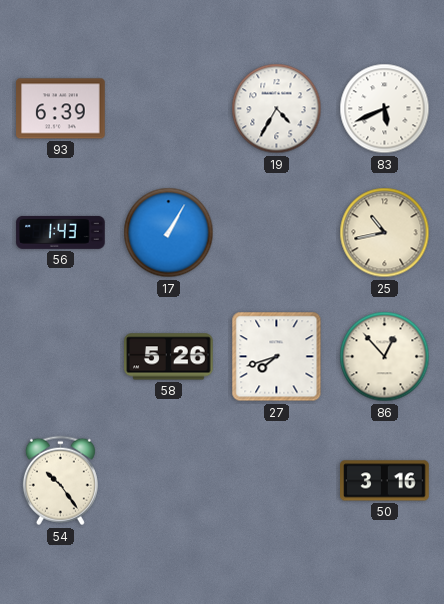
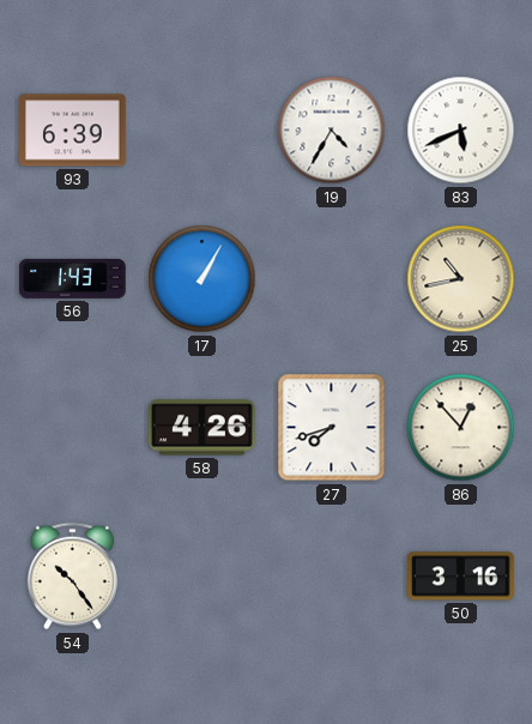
58: 5:26 -> 4:26
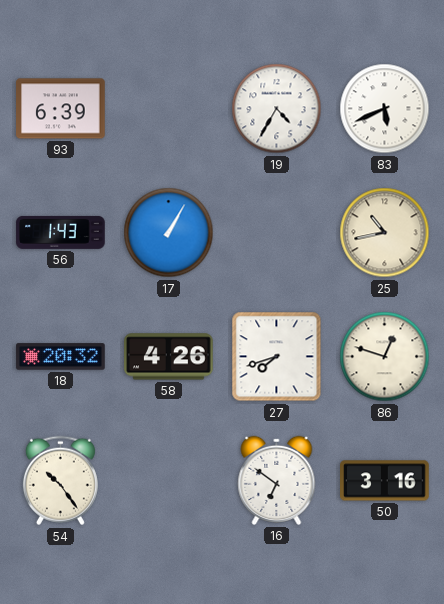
18: none -> 20:32
86: 12:53 -> 12:48
16: none -> 6:51
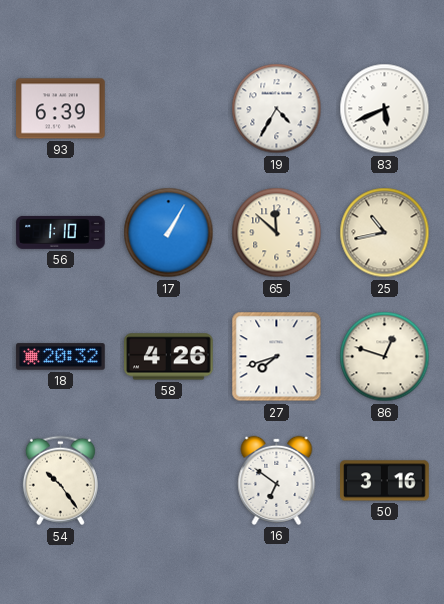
56: 1:43 -> 1:10
65: none -> 11:52
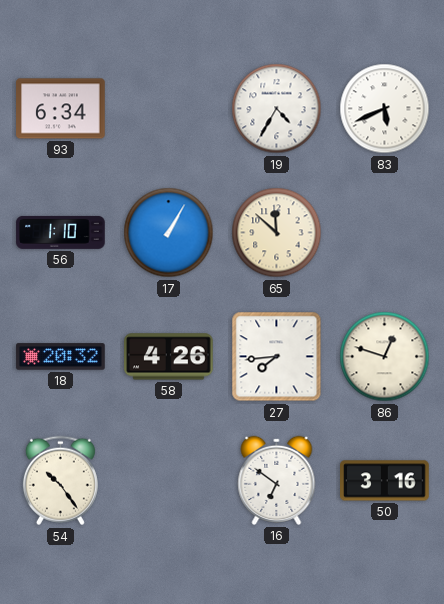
93: 6:39 -> 6:34
25: 10:43 -> none
27: 7:42 -> 7:44
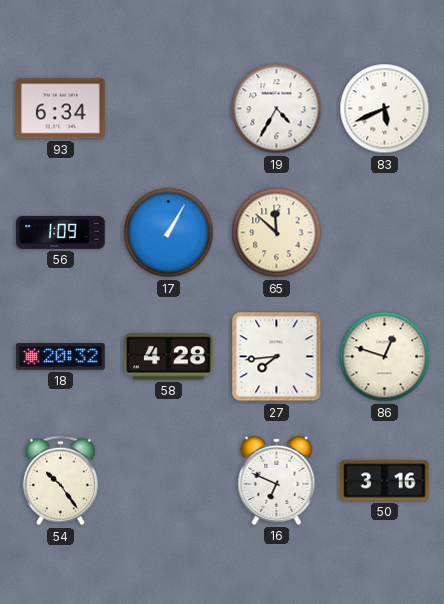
56: 1:10 -> 1:09
58: 4:26 -> 4:28
16: 6:51 -> 6:49
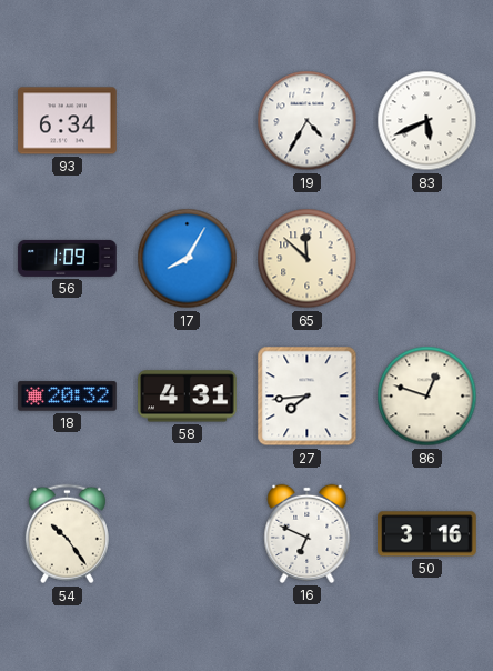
17: 1:05 -> 8:05
58: 4:28 -> 4:31
